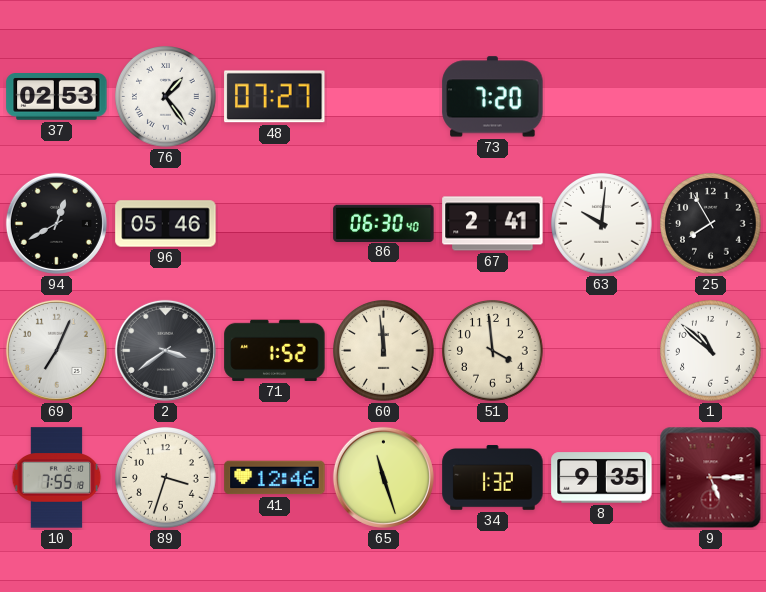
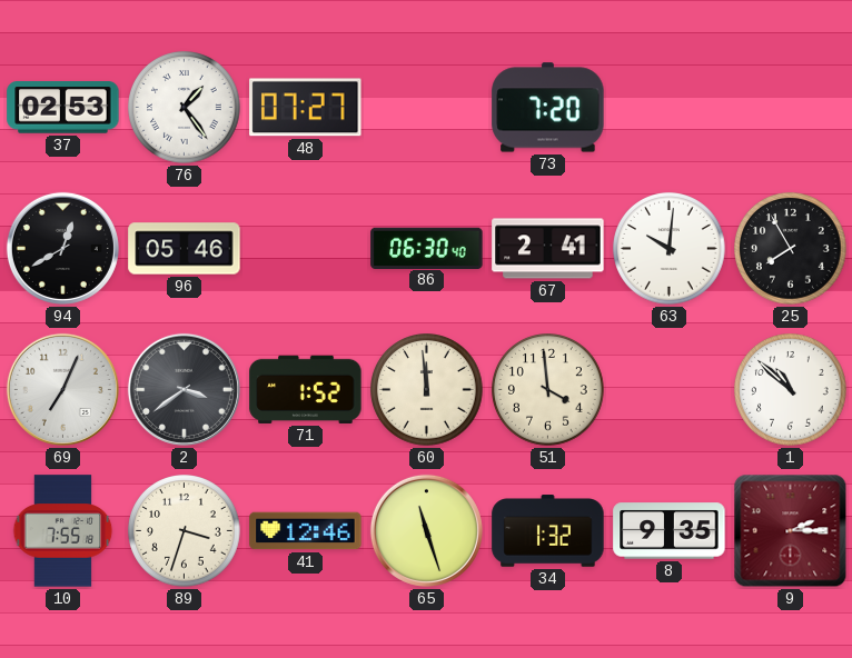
9: 5:15 -> 2:15
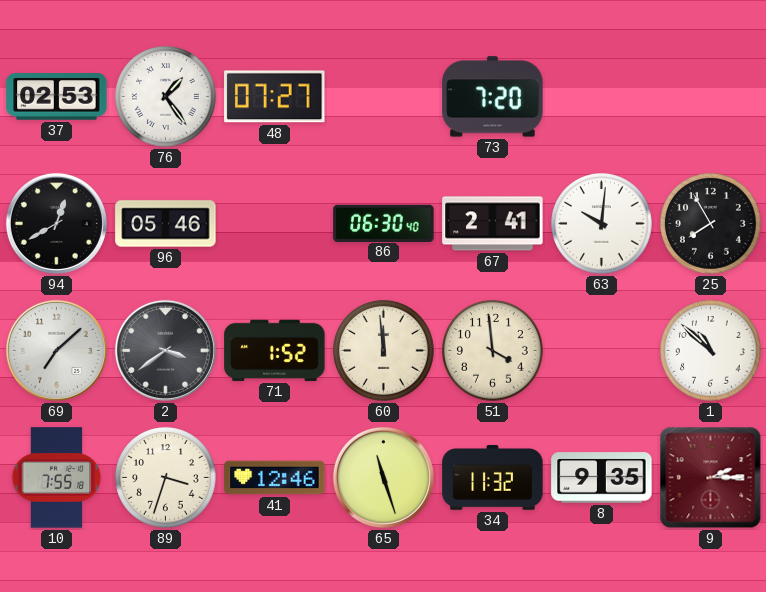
69: 7:04 -> 7:08
34: 1:32 -> 11:32
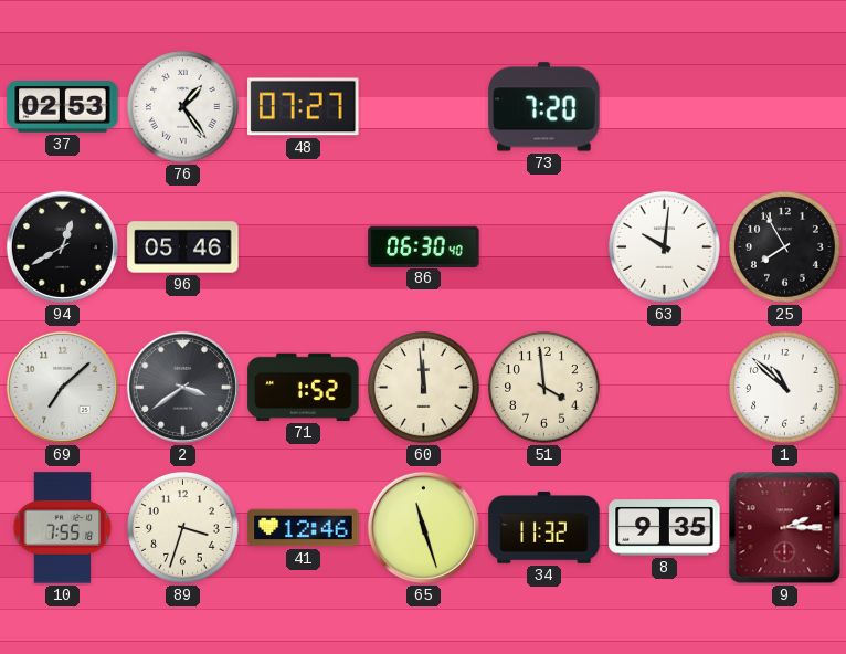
67: 2:41 -> none
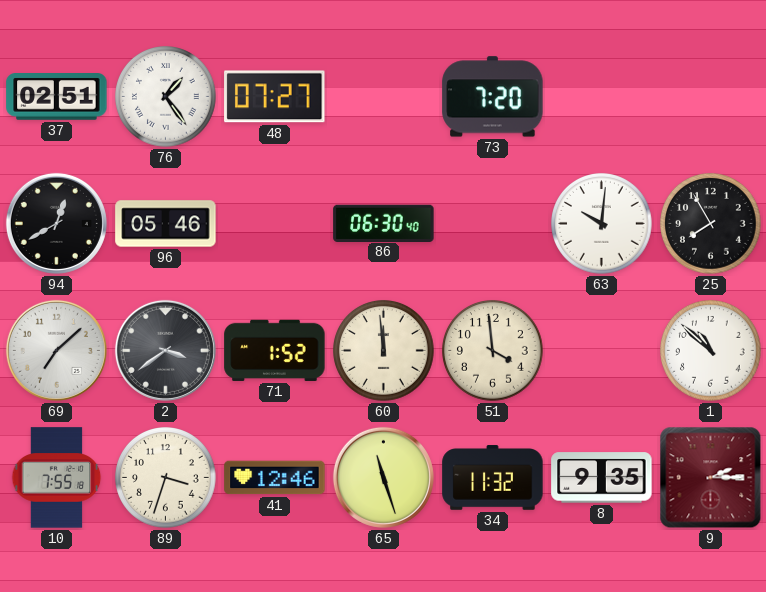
37: 02:53 -> 02:51
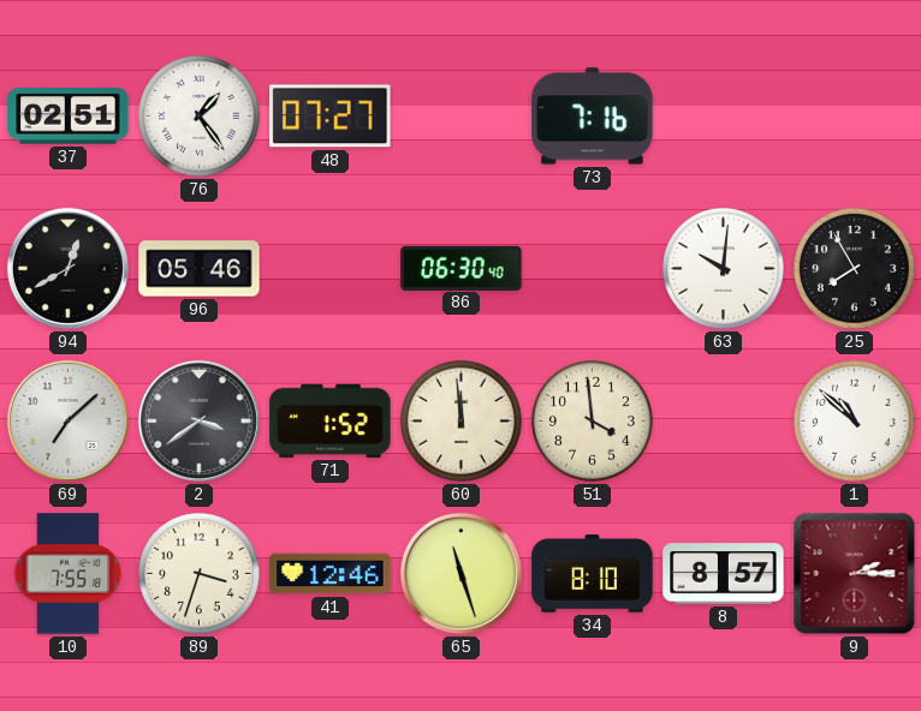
73: 7:20 -> 7:16
34: 11:32 -> 8:10
8: 9:35 -> 8:57
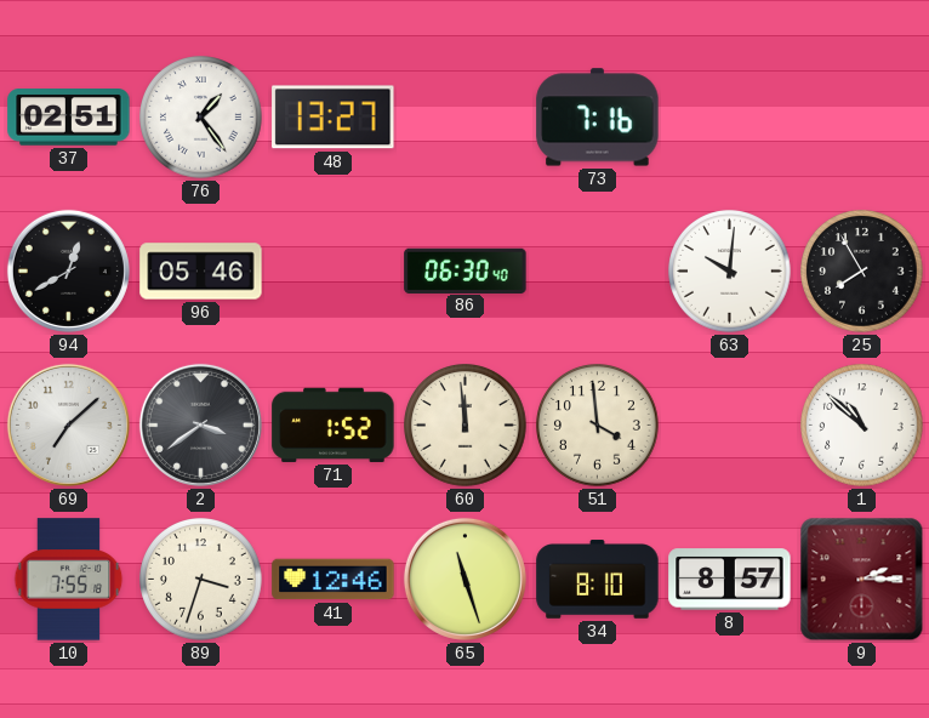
48: 07:27 -> 13:27
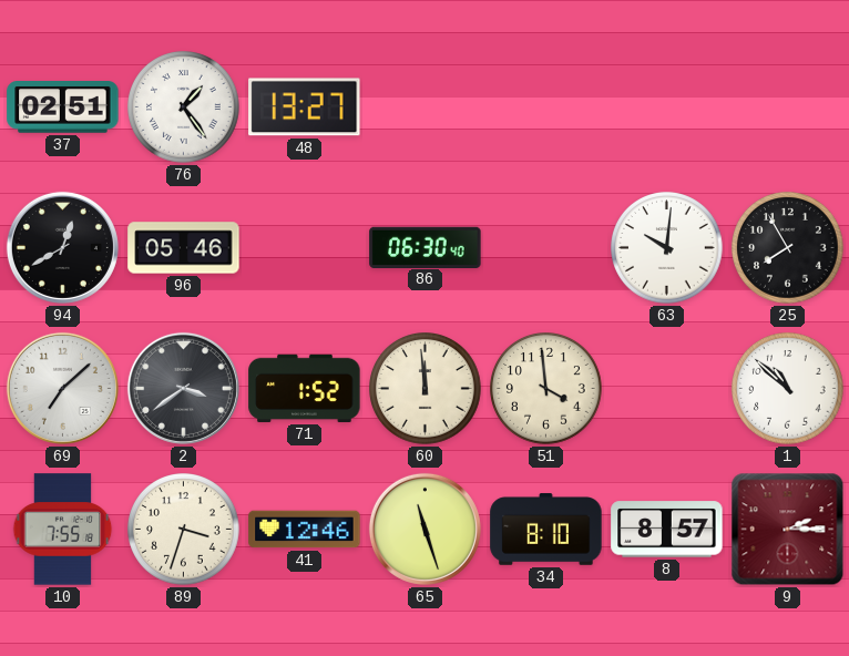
73: 7:16 -> none
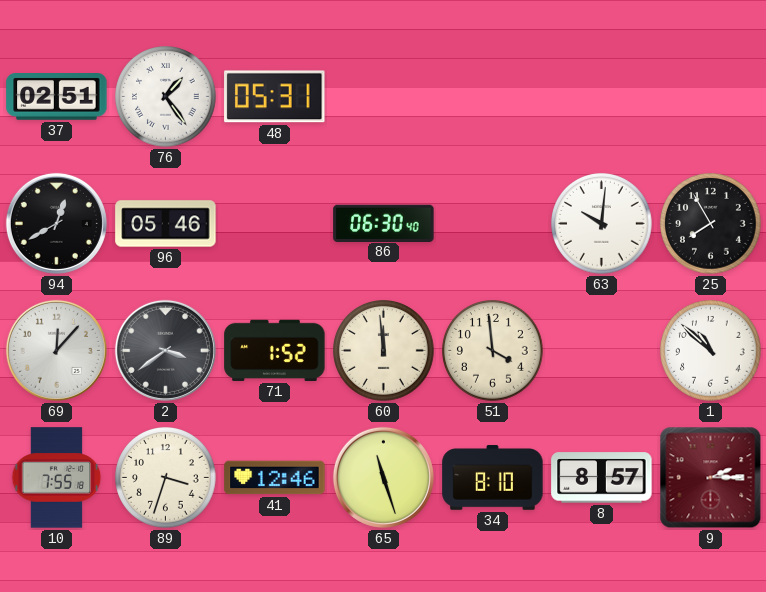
48: 13:27 -> 05:31
69: 7:08 -> 12:07
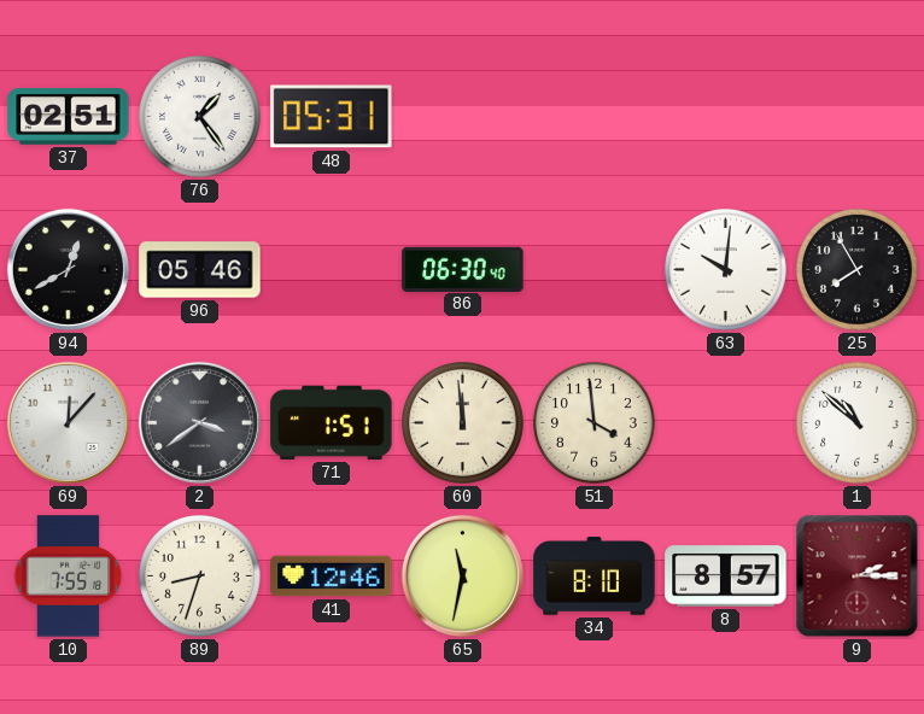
71: 1:52 -> 1:51
89: 3:33 -> 8:33
65: 11:27 -> 11:32
